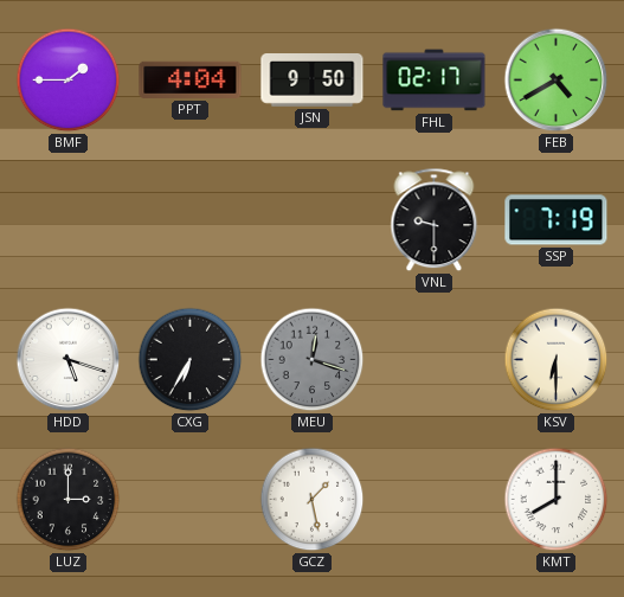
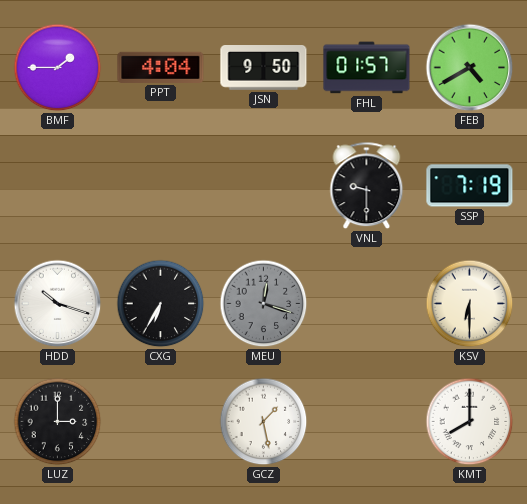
FHL: 02:17 -> 01:57
HDD: 5:18 -> 10:18
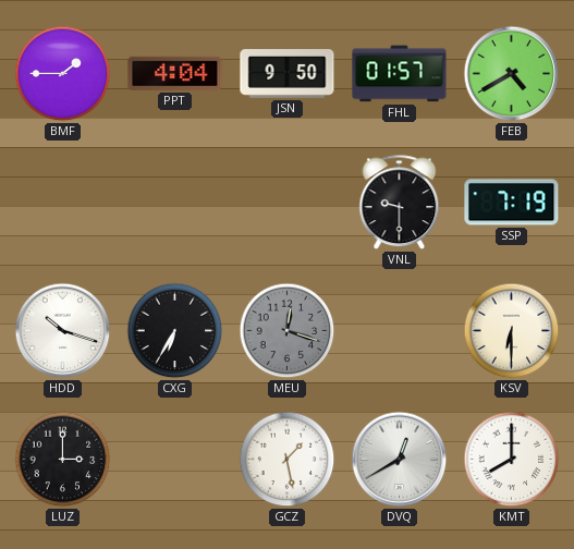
DVQ: none -> 12:40
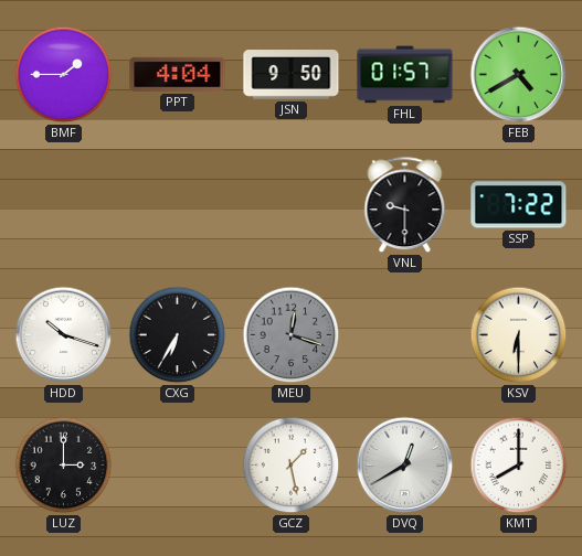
SSP: 7:19 -> 7:22
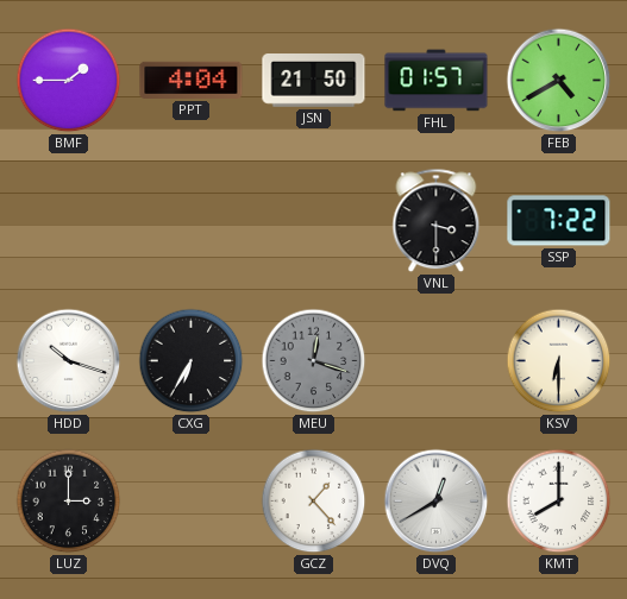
JSN: 9:50 -> 21:50
VNL: 9:30 -> 3:30
GCZ: 1:28 -> 1:23
